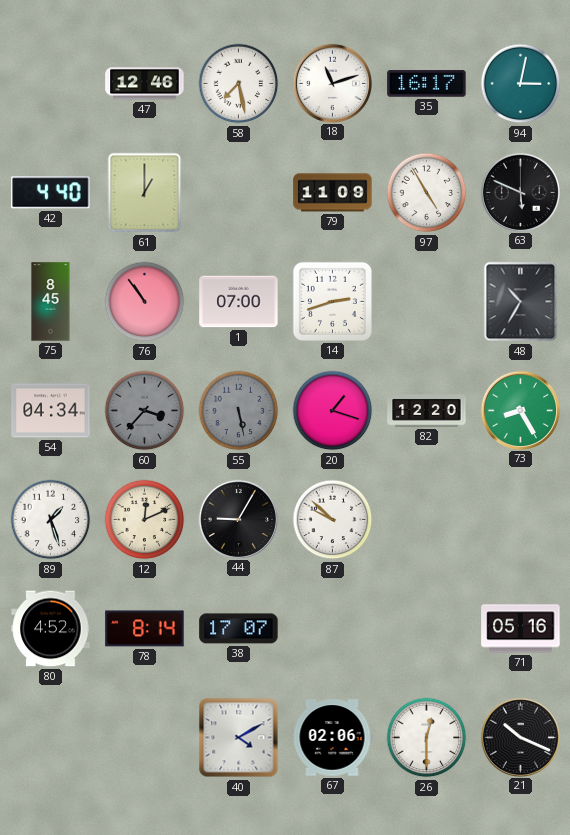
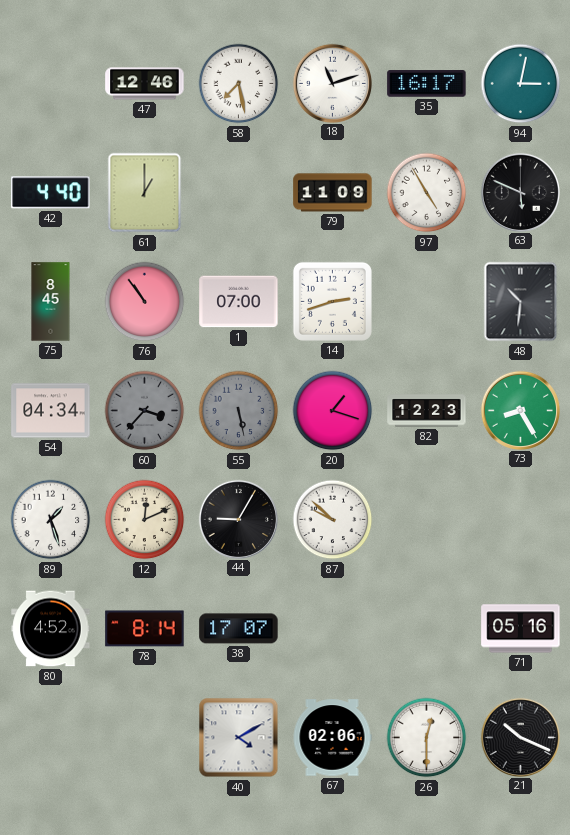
48: 10:35 -> 10:31
82: 12:20 -> 12:23
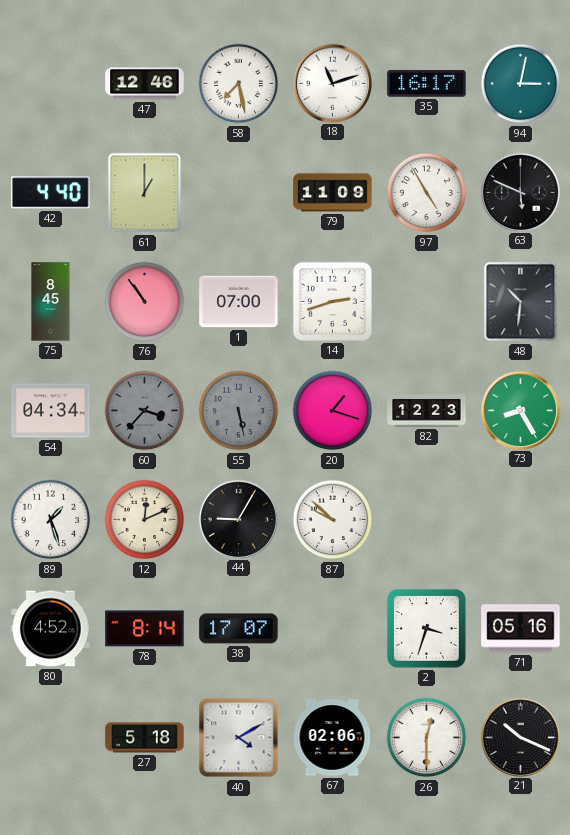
2: none -> 3:33
27: none -> 5:18
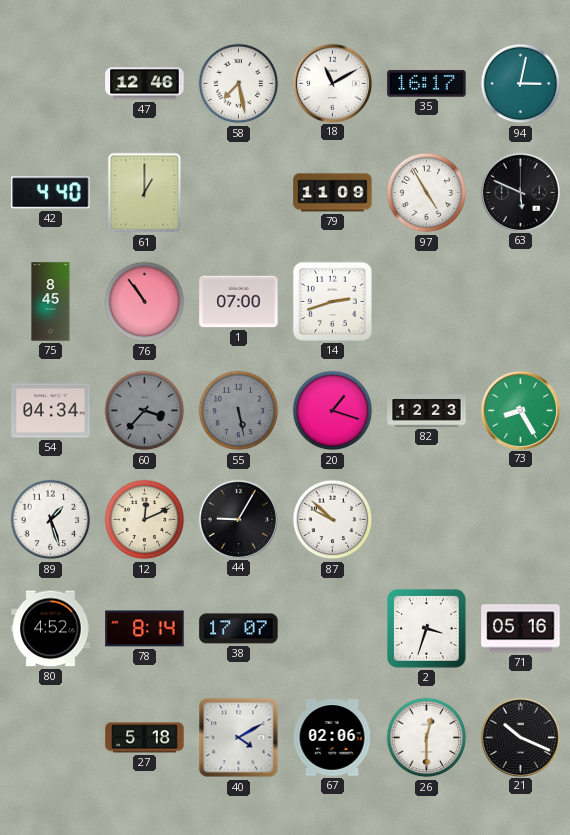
18: 11:12 -> 11:10
48: 10:31 -> none
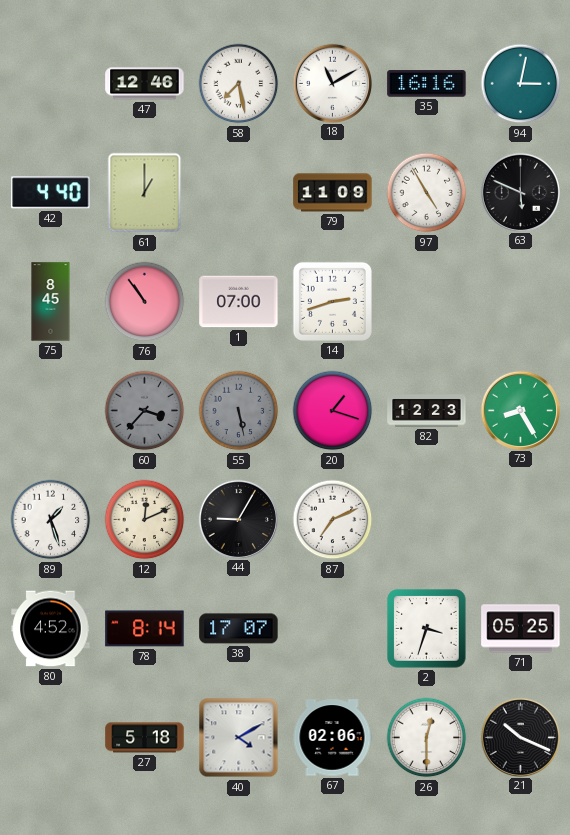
35: 16:17 -> 16:16
54: 04:34 -> none
87: 9:52 -> 7:11
71: 05:16 -> 05:25
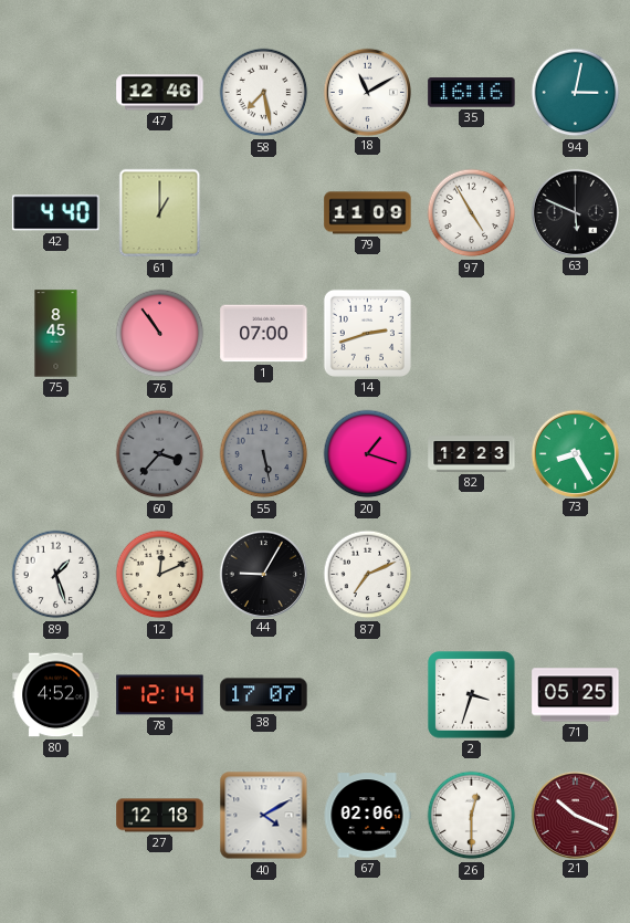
78: 8:14 -> 12:14
27: 5:18 -> 12:18
21 dial: black -> burgundy
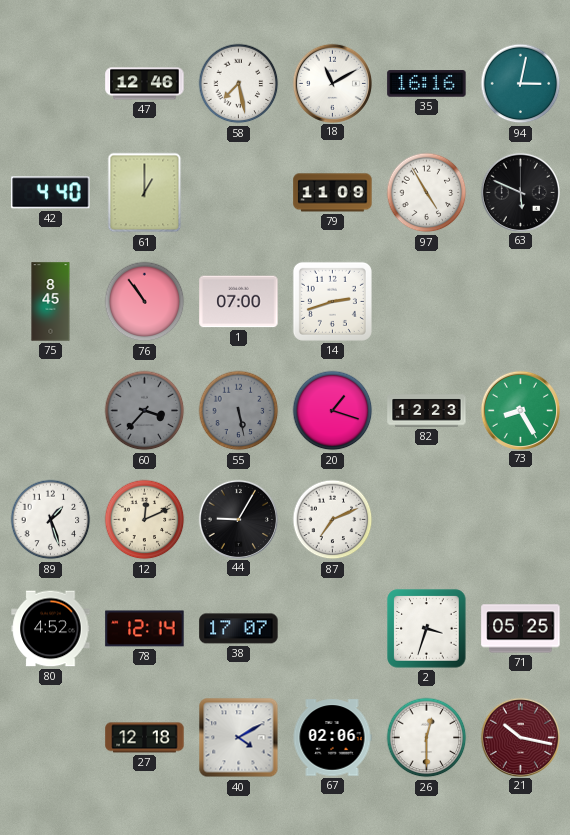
21: 10:19 -> 10:17
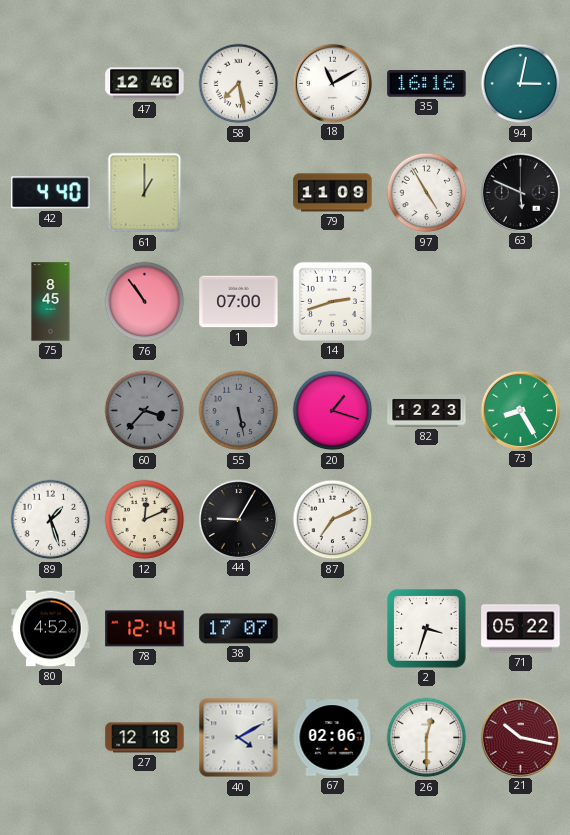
71: 05:25 -> 05:22
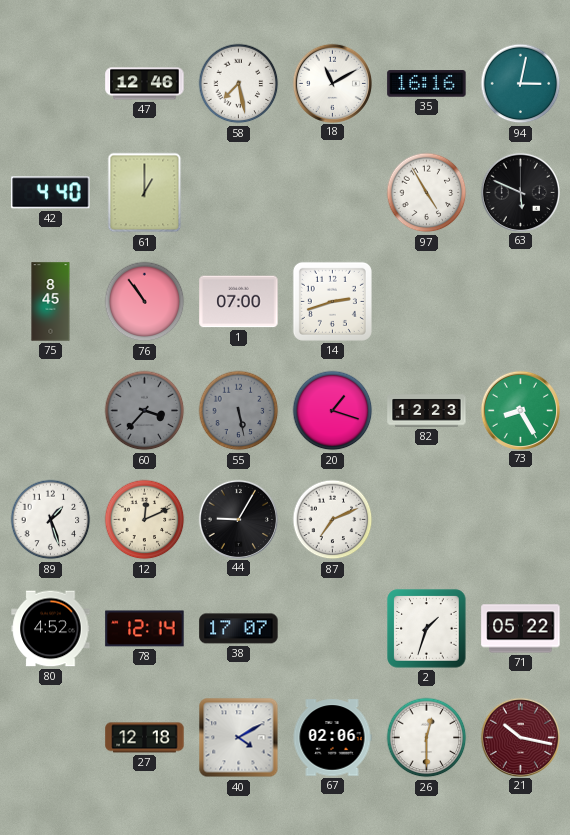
79: 11:09 -> none
2: 3:33 -> 1:33
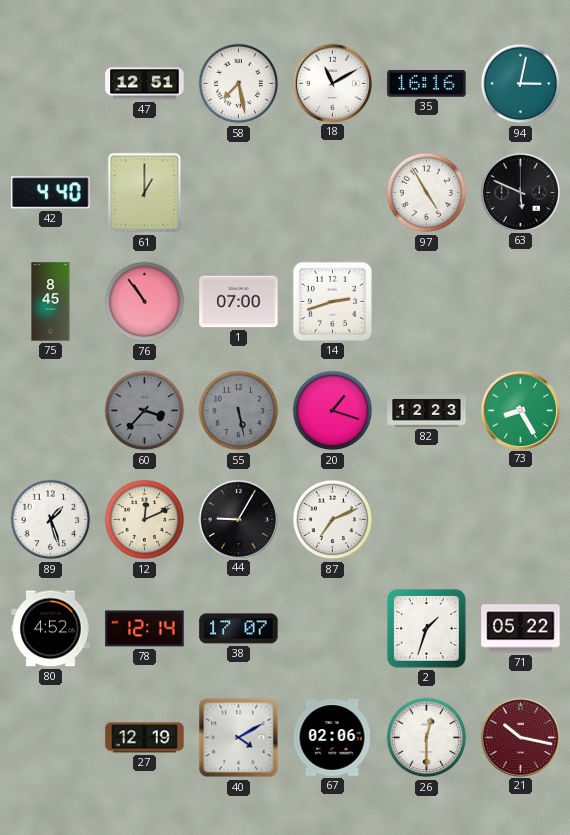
47: 12:46 -> 12:51
27: 12:18 -> 12:19
